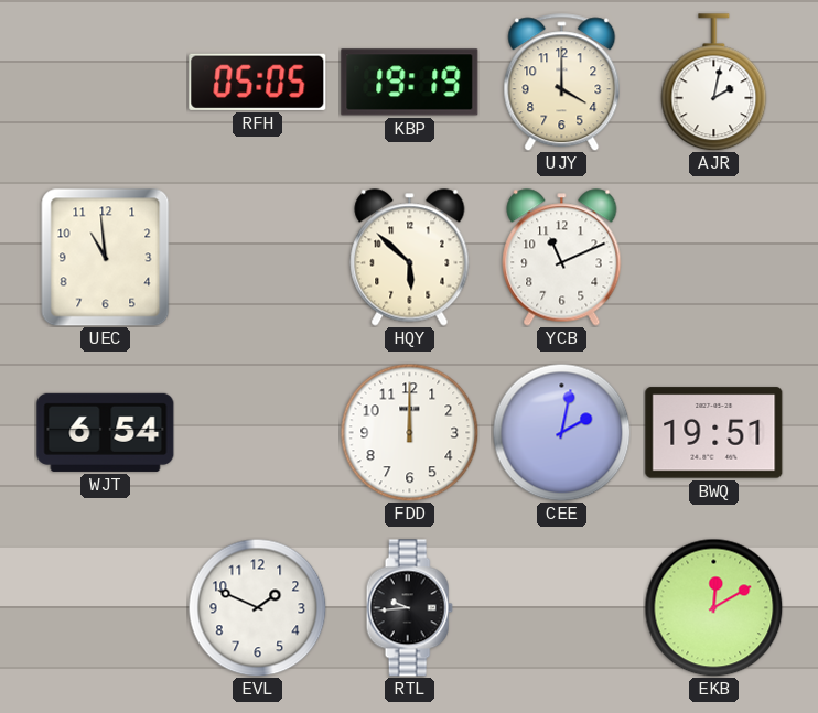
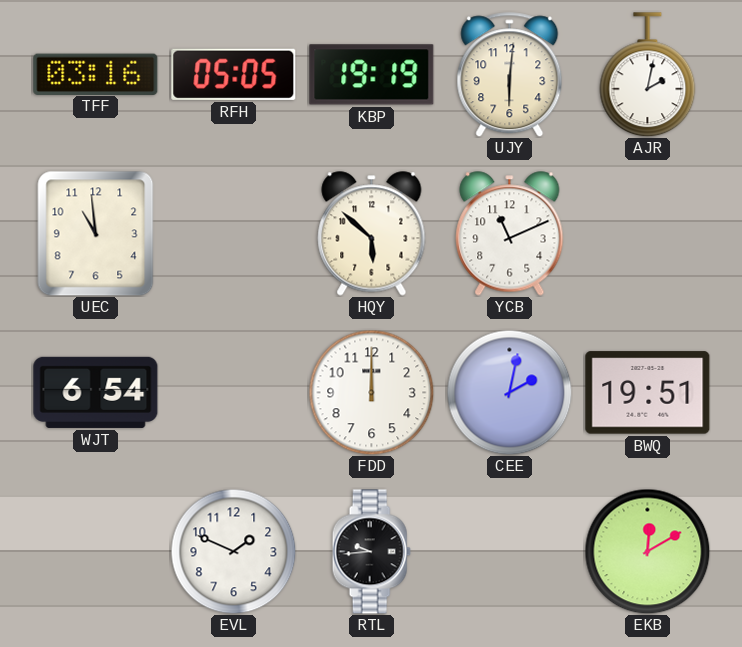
TFF: none -> 03:16
UJY: 4:00 -> 6:01
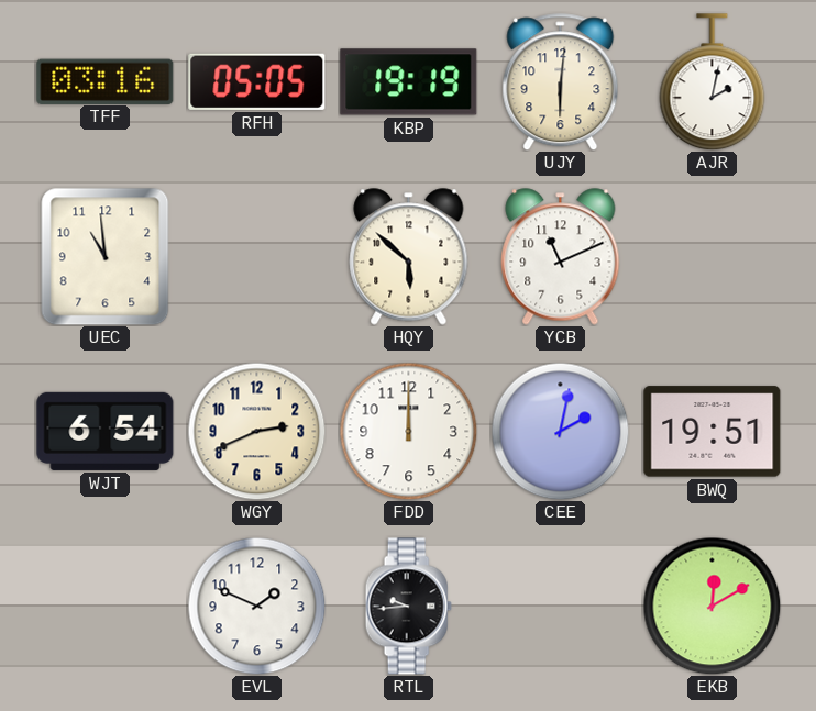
WGY: none -> 2:41
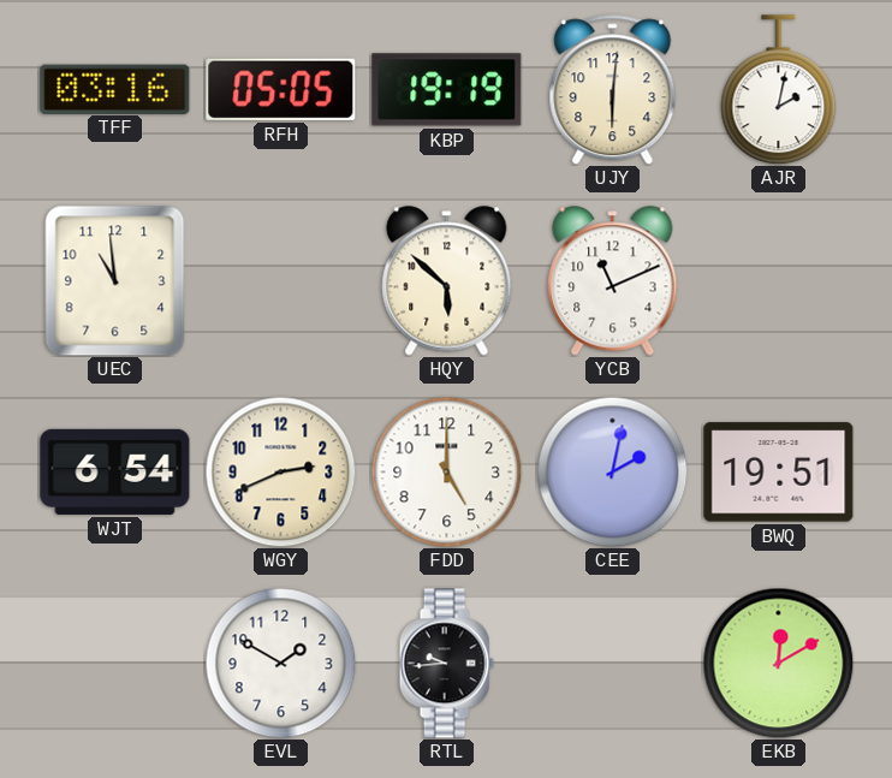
FDD: 12:00 -> 5:00
EVL: 1:49 -> 1:50
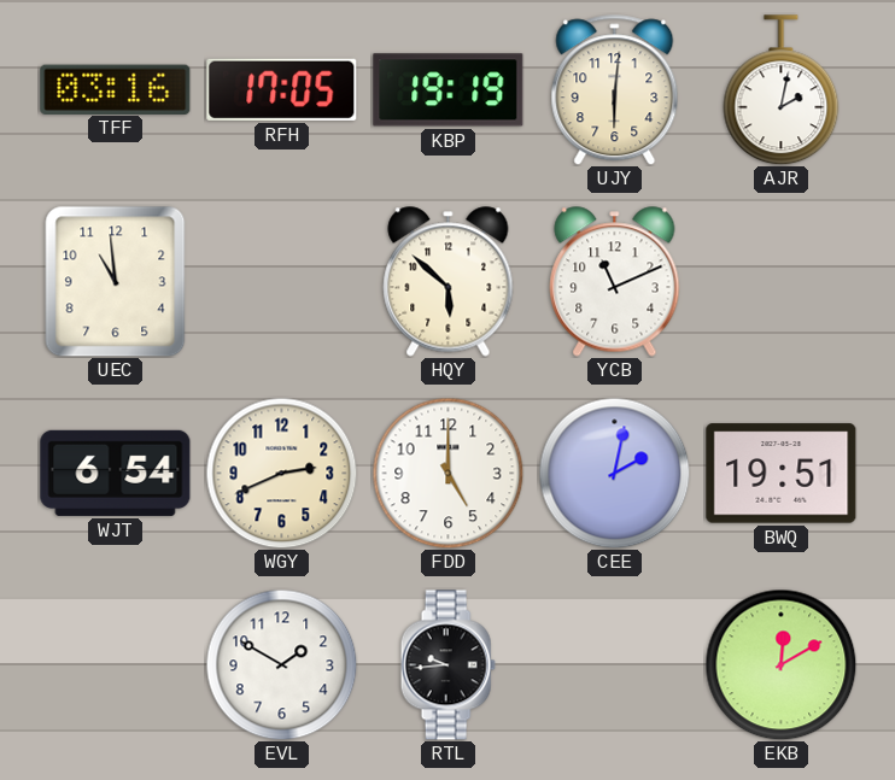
RFH: 05:05 -> 17:05
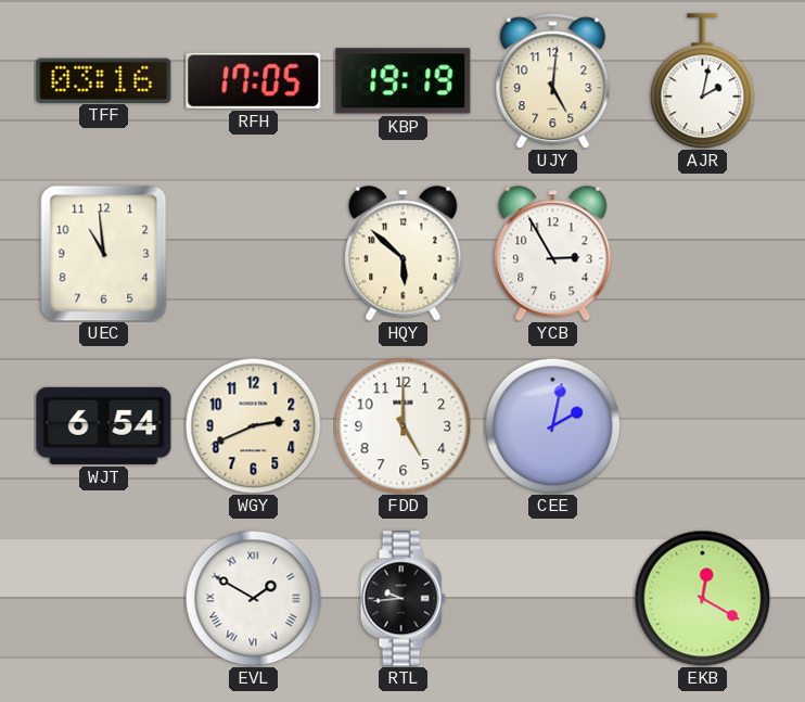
UJY: 6:01 -> 5:01
YCB: 11:11 -> 2:55
BWQ: 19:51 -> none
EVL numerals: Arabic -> Roman
EKB: 12:10 -> 12:20
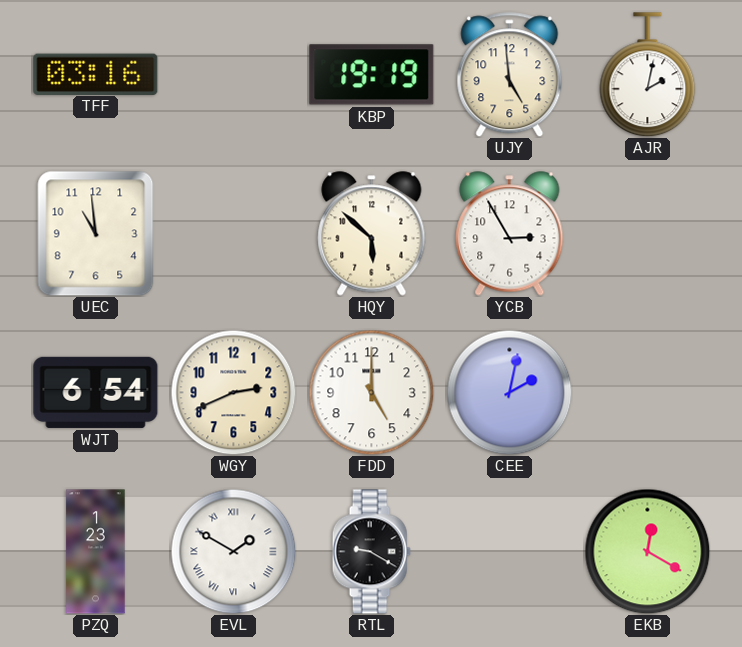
RFH: 17:05 -> none
UJY: 5:01 -> 4:59
PZQ: none -> 1:23
RTL: 9:44 -> 9:20
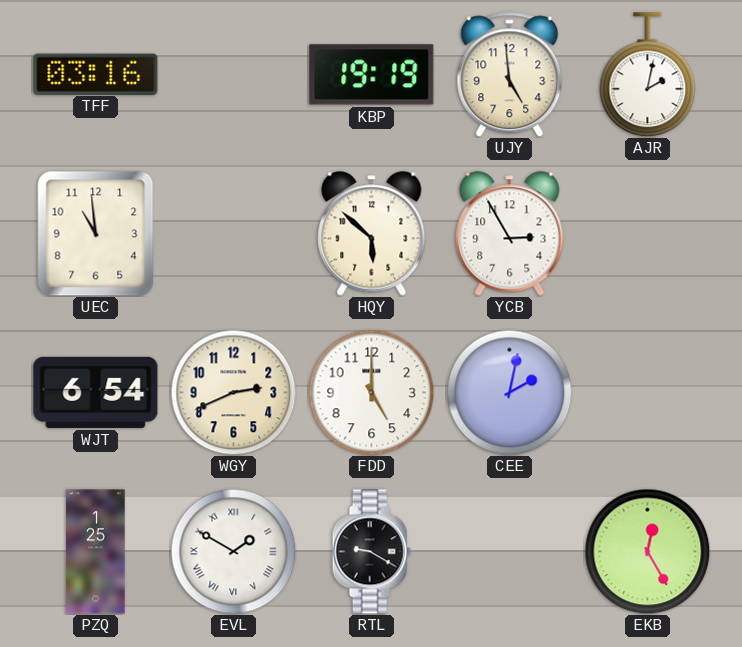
PZQ: 1:23 -> 1:25
EKB: 12:20 -> 12:25
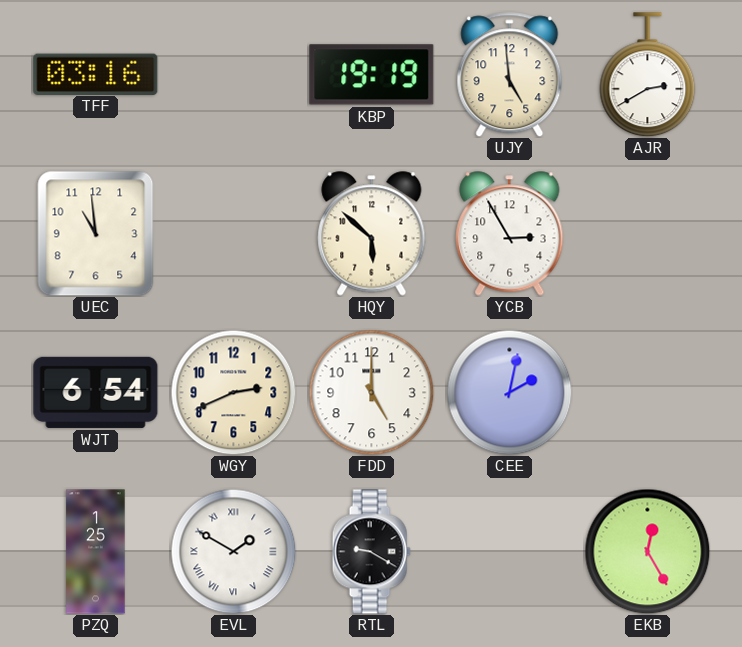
AJR: 2:02 -> 2:40
